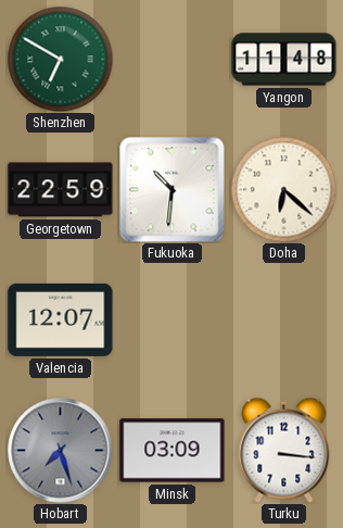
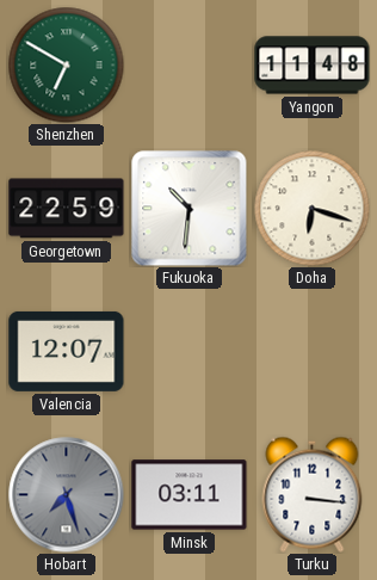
Doha: 6:22 -> 6:18
Minsk: 03:09 -> 03:11
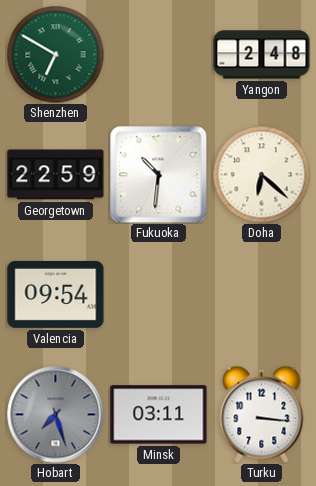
Yangon: 11:48 -> 2:48
Doha: 6:18 -> 6:22
Valencia: 12:07 -> 09:54
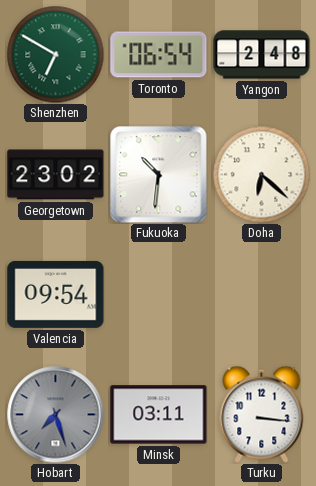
Toronto: none -> 06:54
Georgetown: 22:59 -> 23:02
